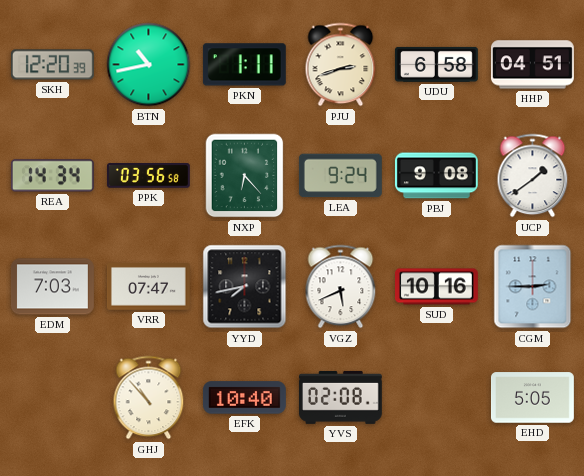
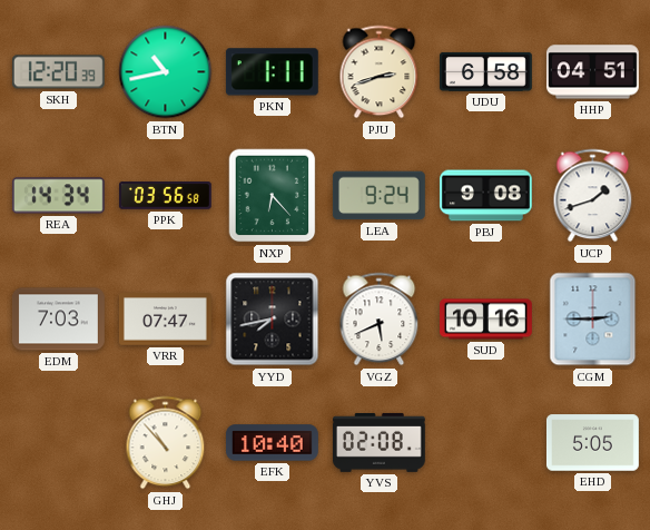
UCP: 1:39 -> 1:42
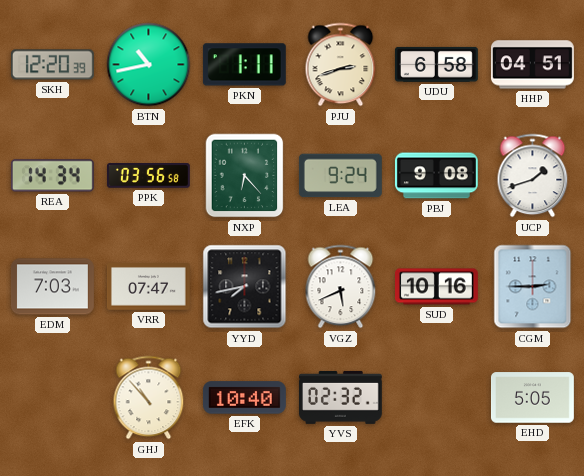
YVS: 02:08 -> 02:32
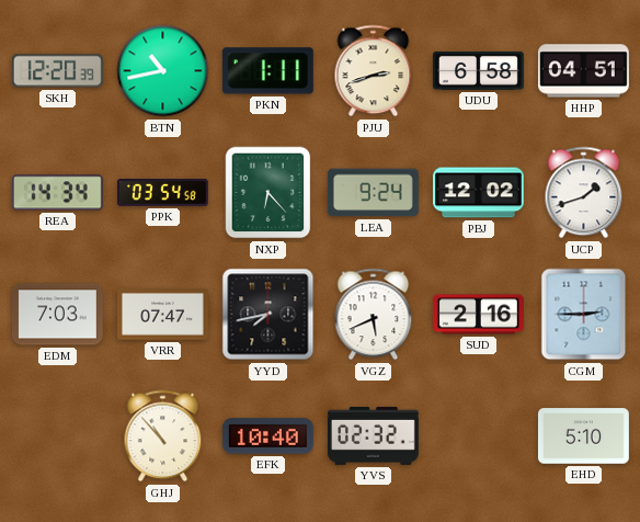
PPK: 03:56 -> 03:54
PBJ: 9:08 -> 12:02
SUD: 10:16 -> 2:16
EHD: 5:05 -> 5:10
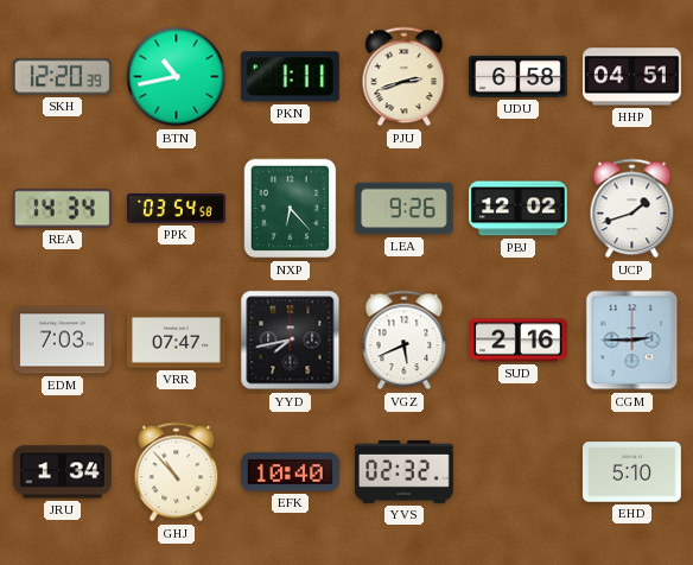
LEA: 9:24 -> 9:26
JRU: none -> 1:34
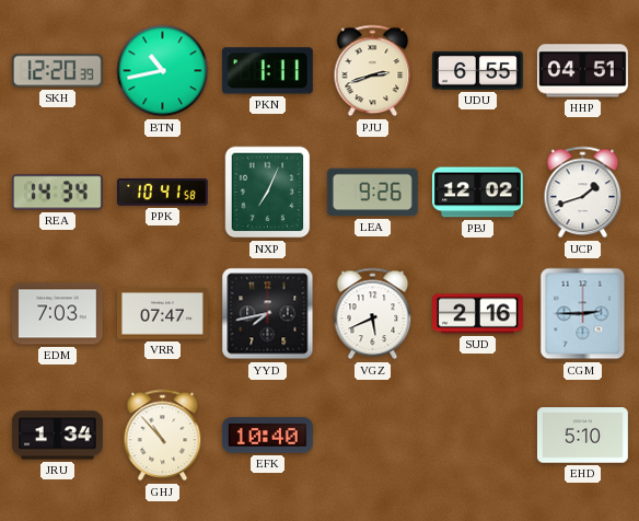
UDU: 6:58 -> 6:55
PPK: 03:54 -> 10:41
NXP: 6:23 -> 7:04
YVS: 02:32 -> none
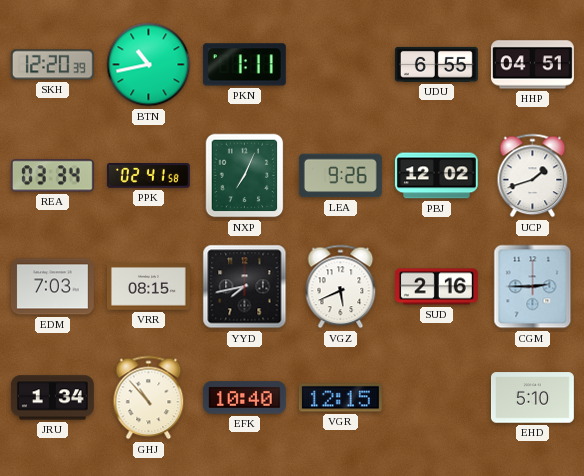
PJU: 2:42 -> none
REA: 14:34 -> 03:34
PPK: 10:41 -> 02:41
VRR: 07:47 -> 08:15
VGR: none -> 12:15
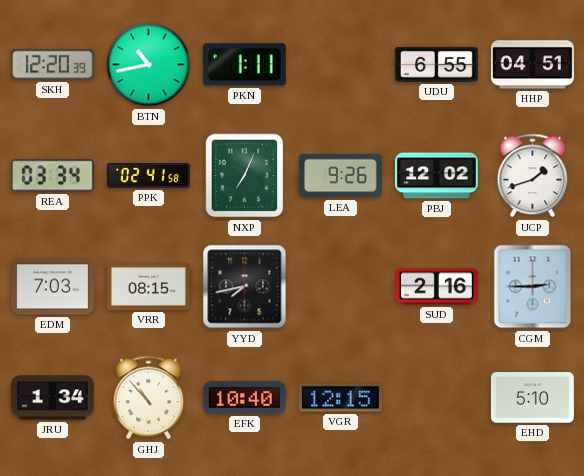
VGZ: 5:41 -> none
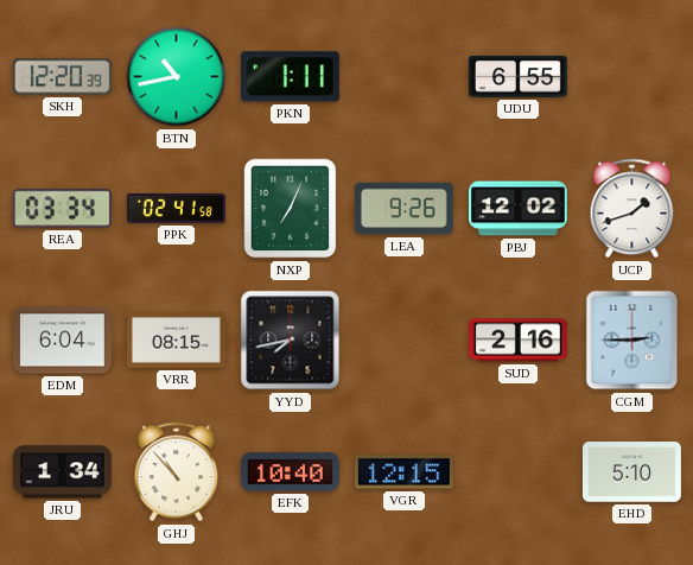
HHP: 04:51 -> none
EDM: 7:03 -> 6:04
